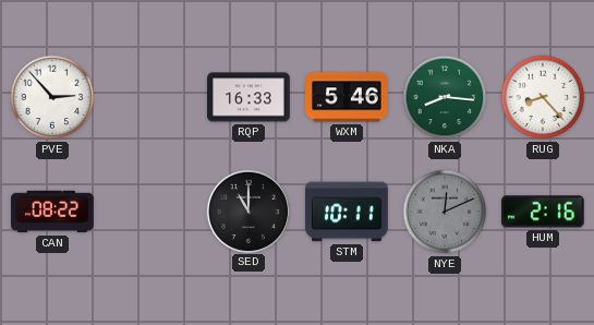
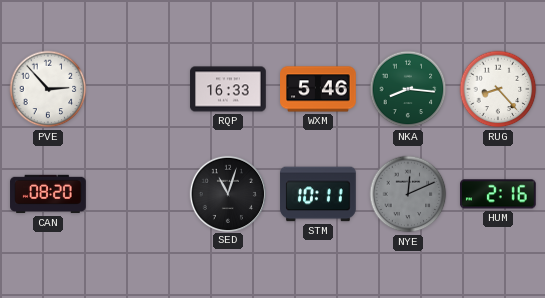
CAN: 08:22 -> 08:20
SED: 11:00 -> 11:03
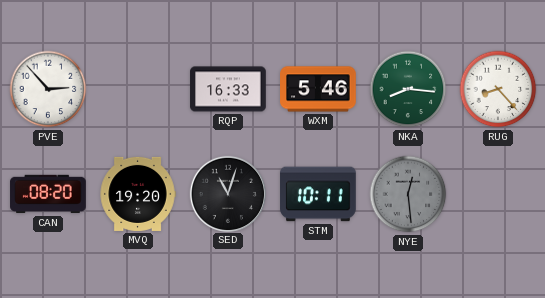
MVQ: none -> 19:20
NYE: 12:11 -> 12:29
HUM: 2:16 -> none
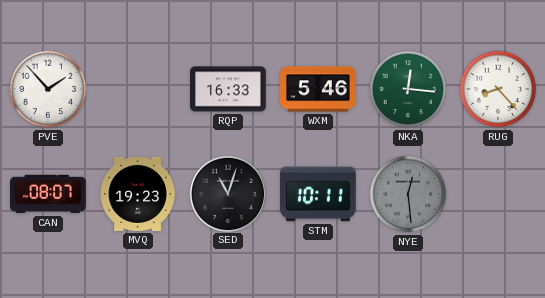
PVE: 2:53 -> 1:53
NKA: 8:16 -> 12:16
CAN: 08:20 -> 08:07
MVQ: 19:20 -> 19:23
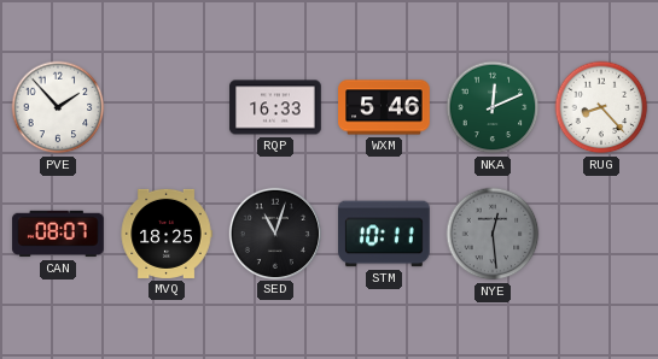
NKA: 12:16 -> 12:11
MVQ: 19:23 -> 18:25
